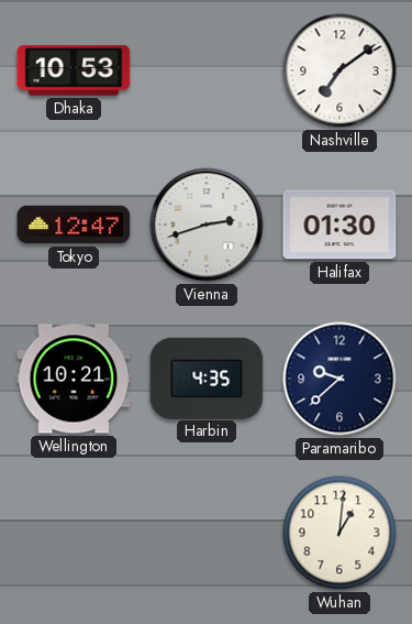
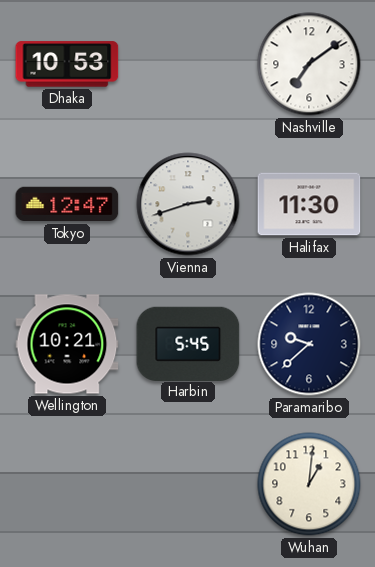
Halifax: 01:30 -> 11:30
Harbin: 4:35 -> 5:45
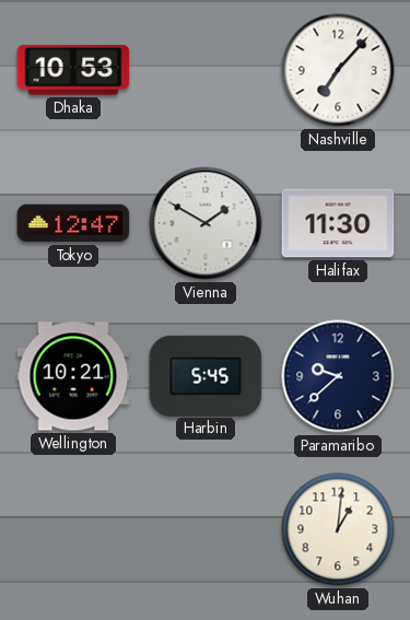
Nashville: 7:09 -> 7:07
Vienna: 2:42 -> 1:50
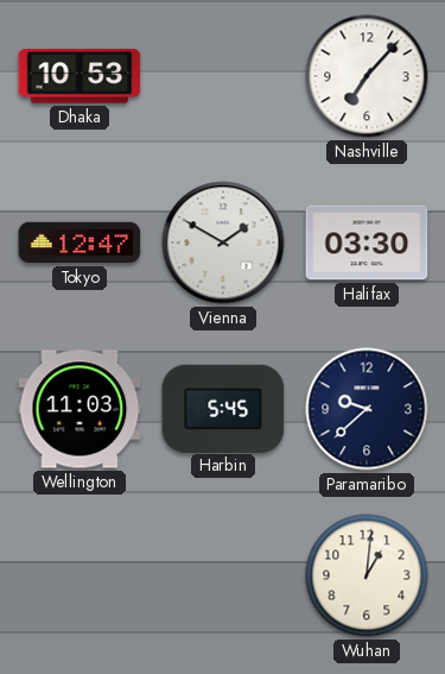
Halifax: 11:30 -> 03:30
Wellington: 10:21 -> 11:03
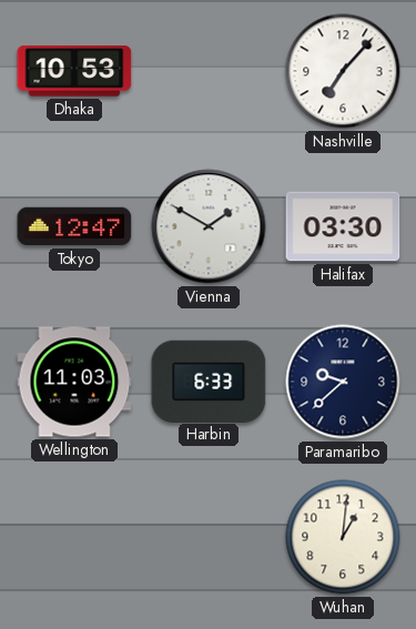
Harbin: 5:45 -> 6:33
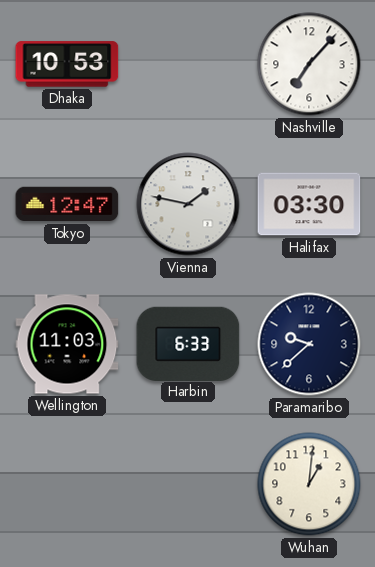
Vienna: 1:50 -> 1:47
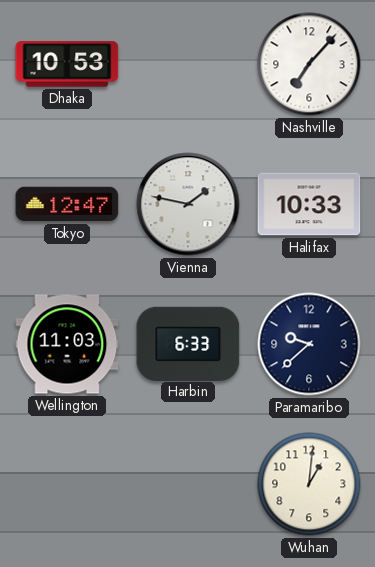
Halifax: 03:30 -> 10:33
